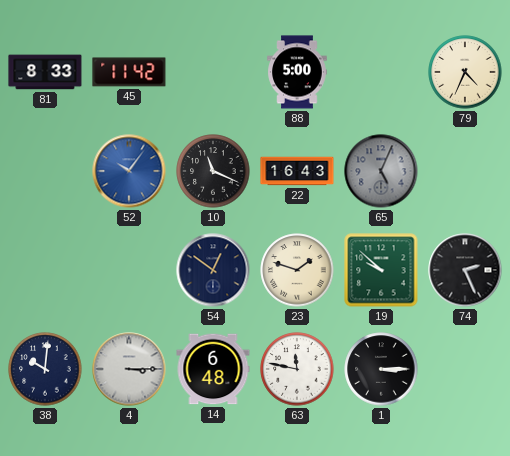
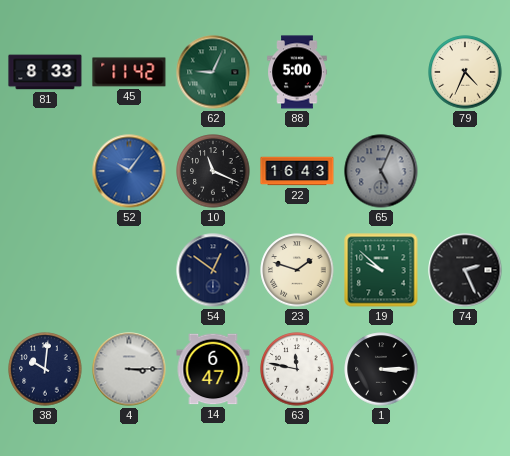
62: none -> 9:04
14: 6:48 -> 6:47
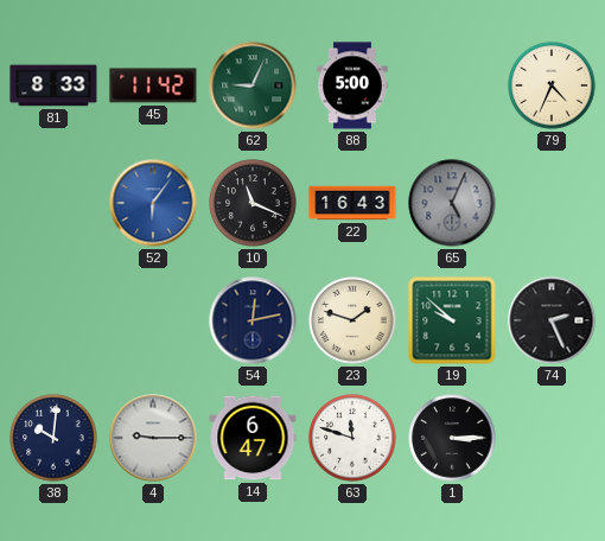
52: 10:06 -> 6:06
54: 12:51 -> 12:13
4: 3:15 -> 9:15
63: 11:47 -> 11:48
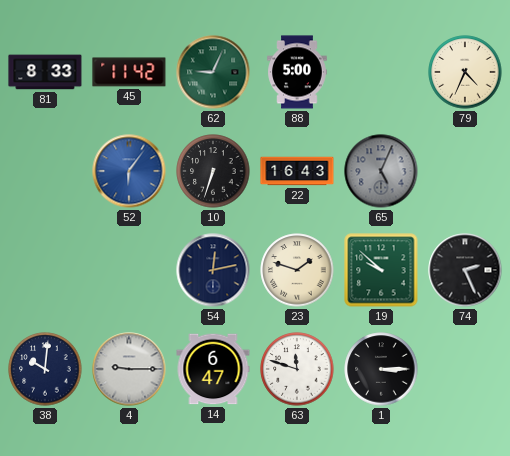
10: 11:19 -> 6:33
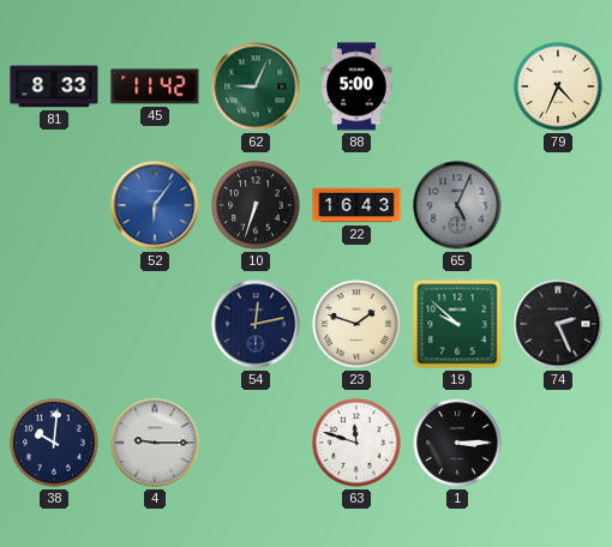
14: 6:47 -> none
